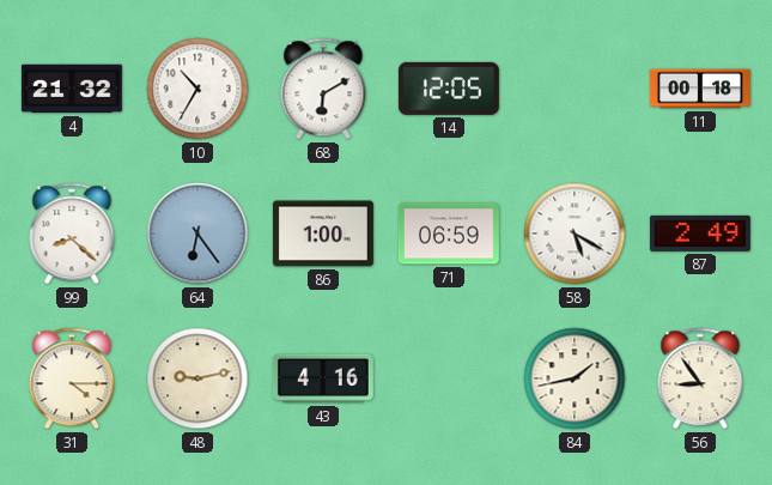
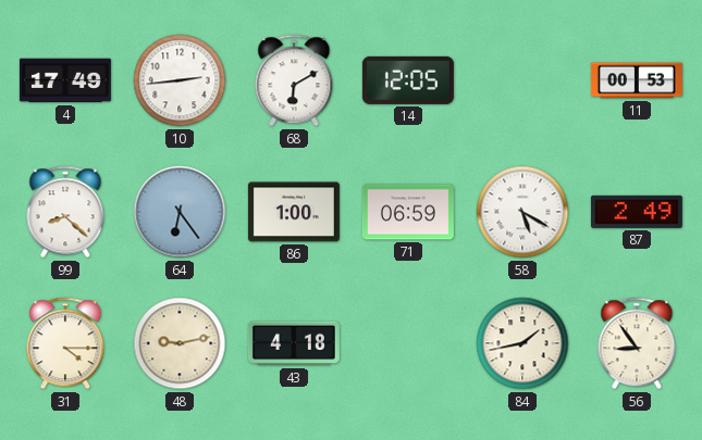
4: 21:32 -> 17:49
10: 10:35 -> 2:44
11: 00:18 -> 00:53
43: 4:16 -> 4:18
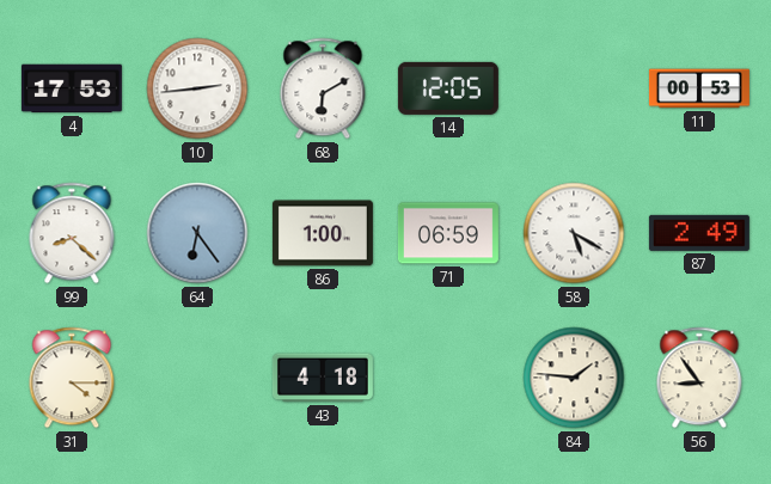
4: 17:49 -> 17:53
48: 9:13 -> none
84: 1:43 -> 1:46
